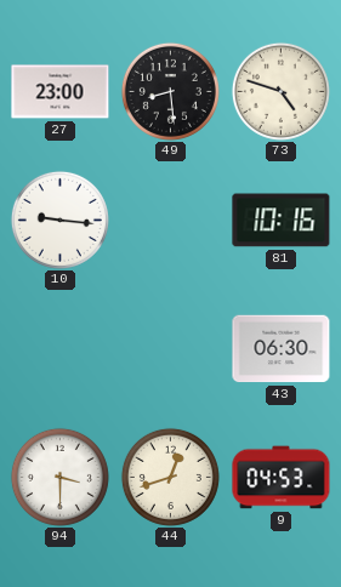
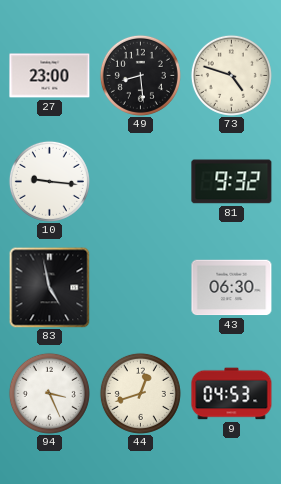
81: 10:16 -> 9:32
83: none -> 4:58
94: 3:30 -> 3:26
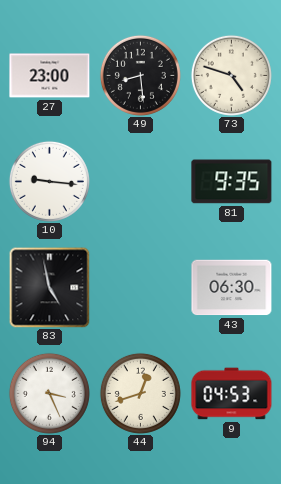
81: 9:32 -> 9:35
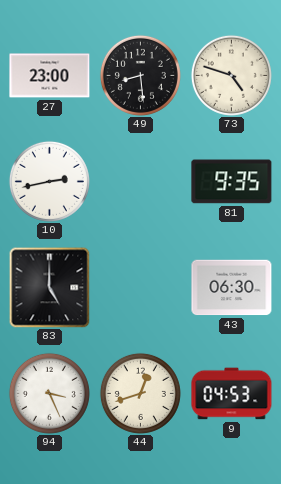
10: 9:16 -> 2:43
83: 4:58 -> 5:00
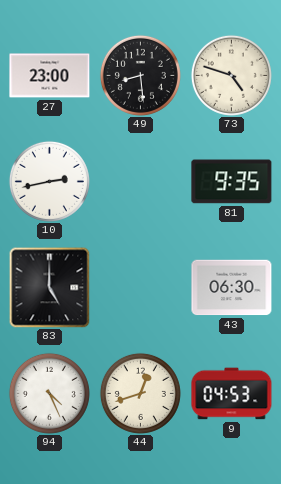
94: 3:26 -> 4:26
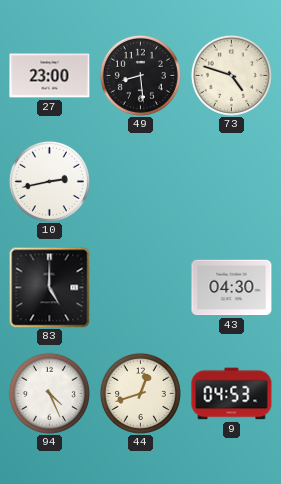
81: 9:35 -> none
43: 06:30 -> 04:30
